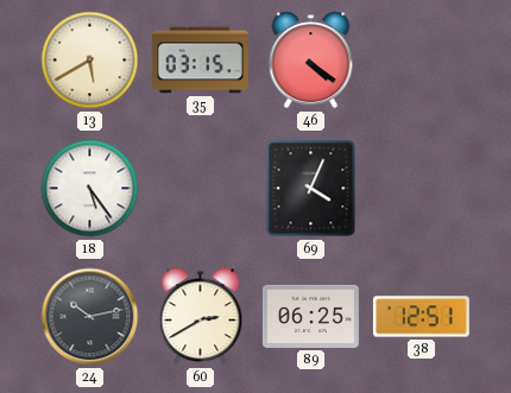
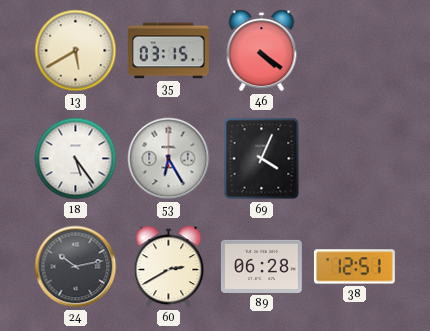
53: none -> 6:25
89: 06:25 -> 06:28
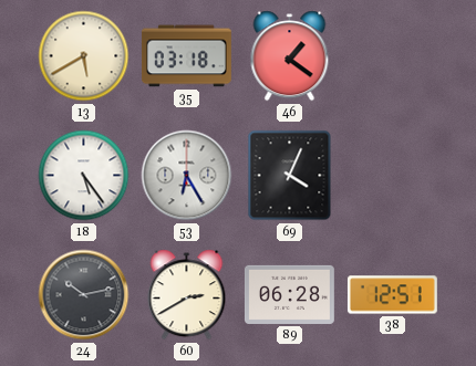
35: 03:15 -> 03:18
46: 4:21 -> 1:21
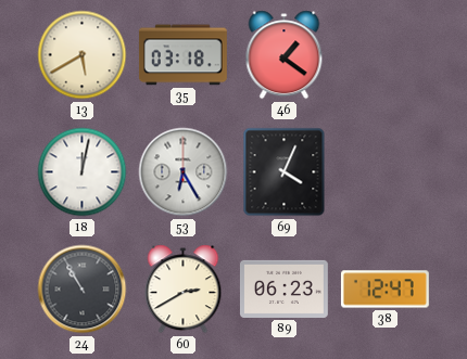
18: 5:24 -> 12:02
24: 10:13 -> 10:55
89: 06:28 -> 06:23
38: 12:51 -> 12:47
